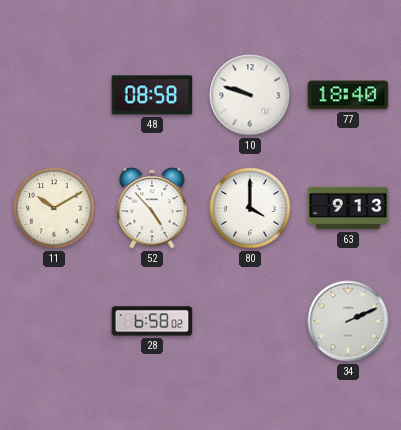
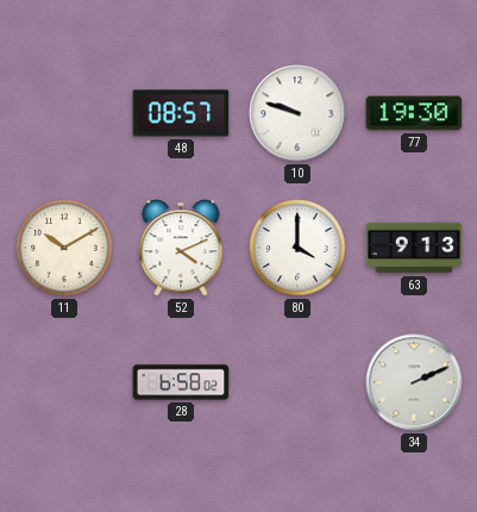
48: 08:58 -> 08:57
77: 18:40 -> 19:30
52: 4:53 -> 4:11
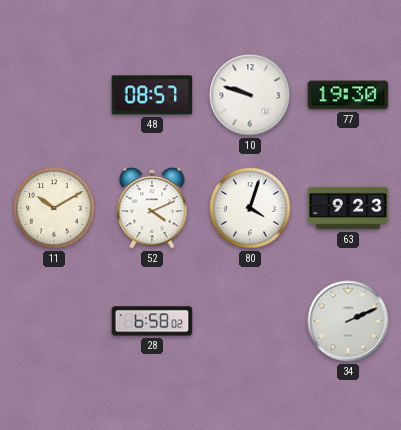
80: 4:00 -> 4:03
63: 9:13 -> 9:23
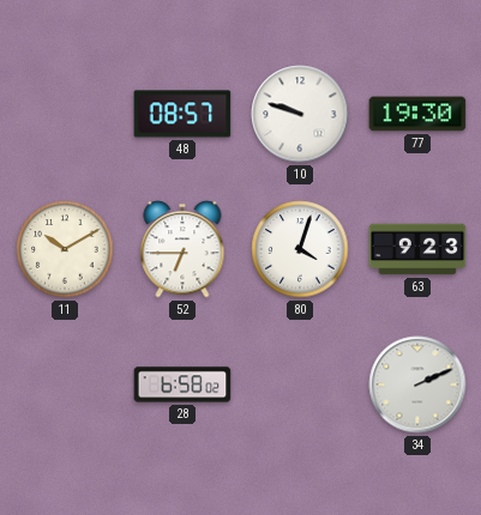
52: 4:11 -> 6:45
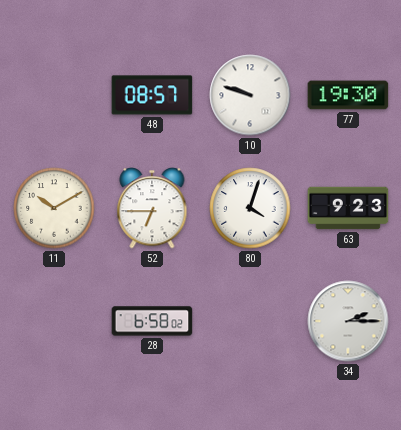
34: 2:11 -> 2:15
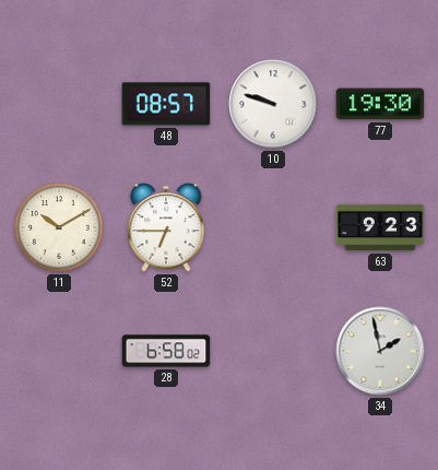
80: 4:03 -> none
34: 2:15 -> 1:58
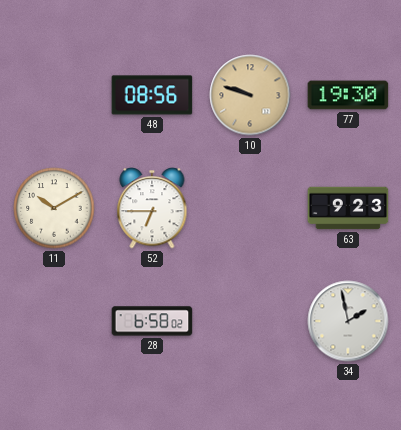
48: 08:57 -> 08:56
10 dial: white -> champagne
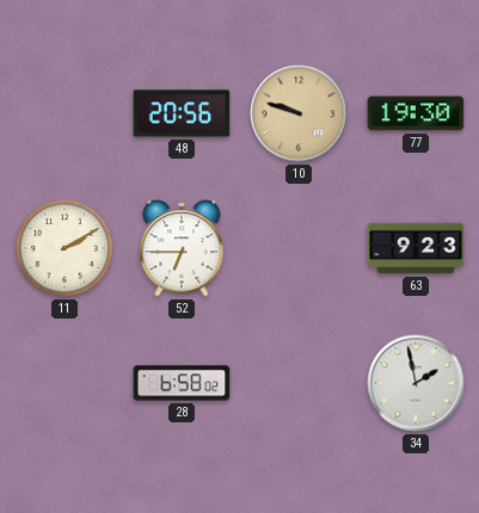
48: 08:56 -> 20:56
11: 10:10 -> 2:10
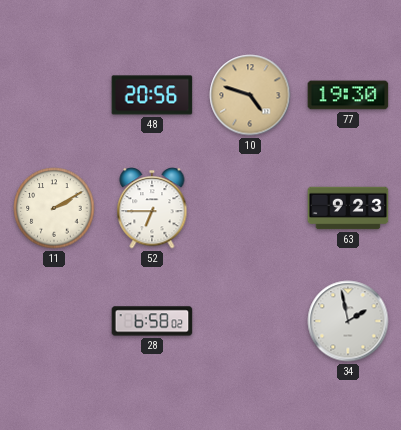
10: 9:48 -> 4:48
